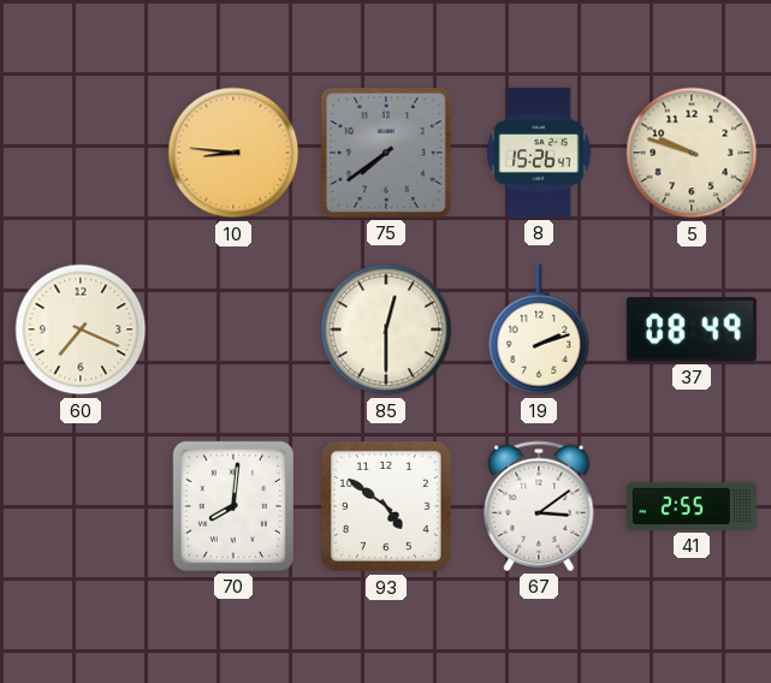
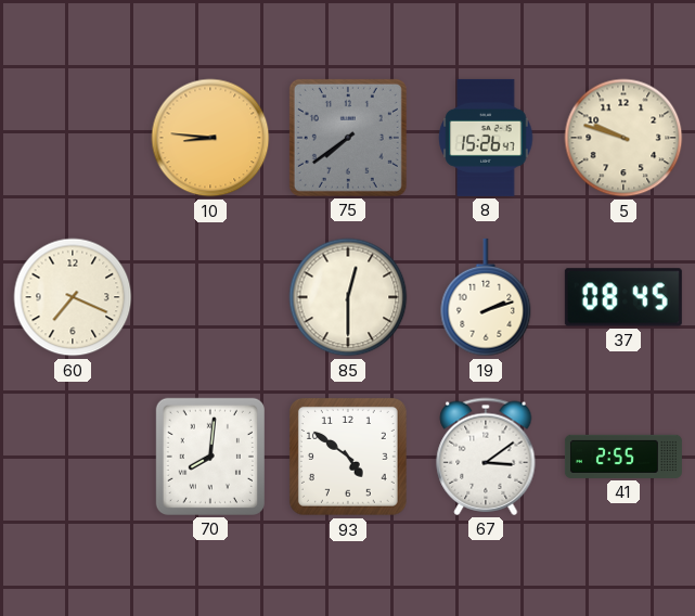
37: 08:49 -> 08:45
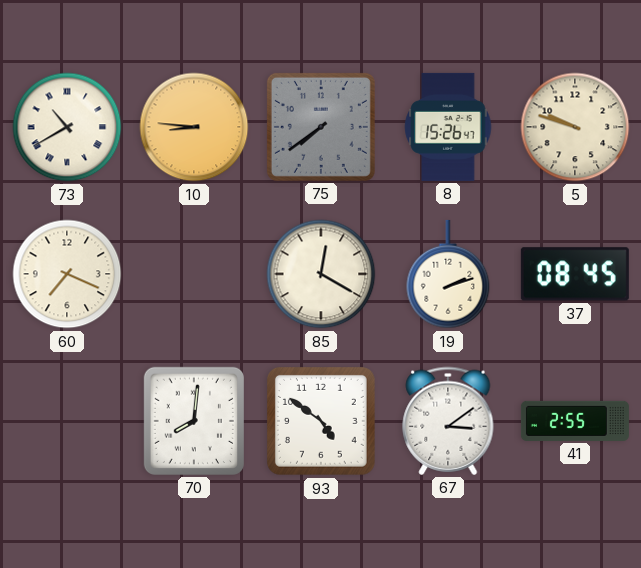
73: none -> 10:40
85: 12:30 -> 12:20
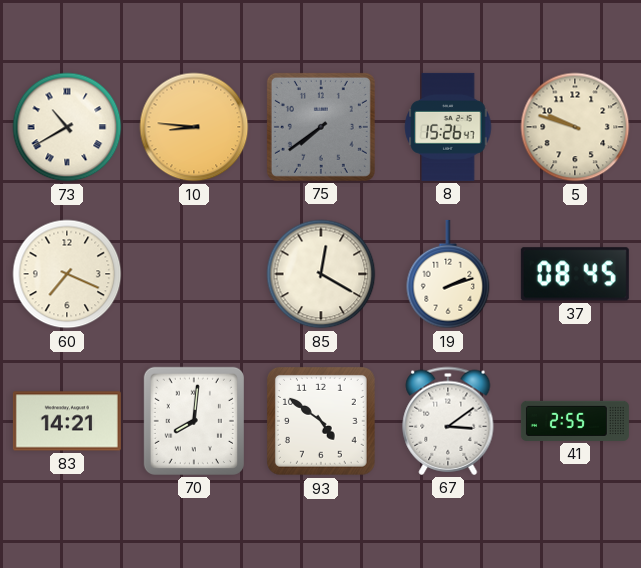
83: none -> 14:21
